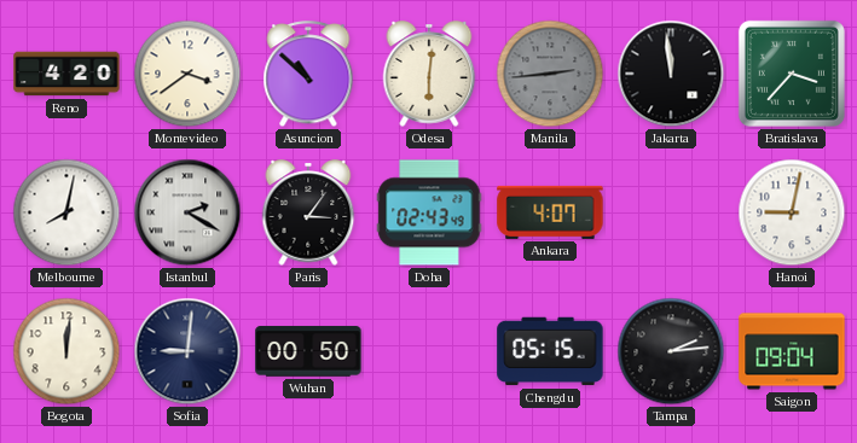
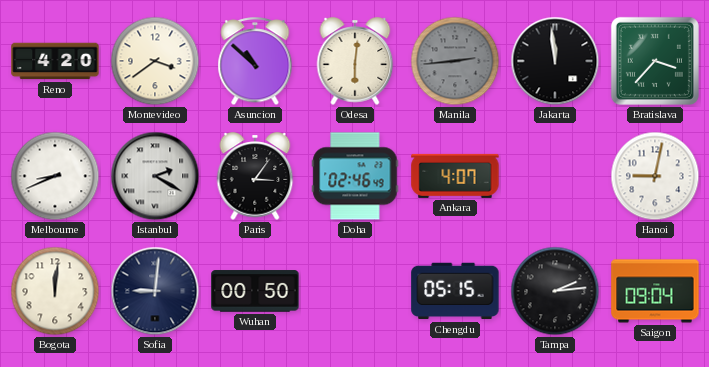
Melbourne: 8:02 -> 8:41
Doha: 02:43 -> 02:46
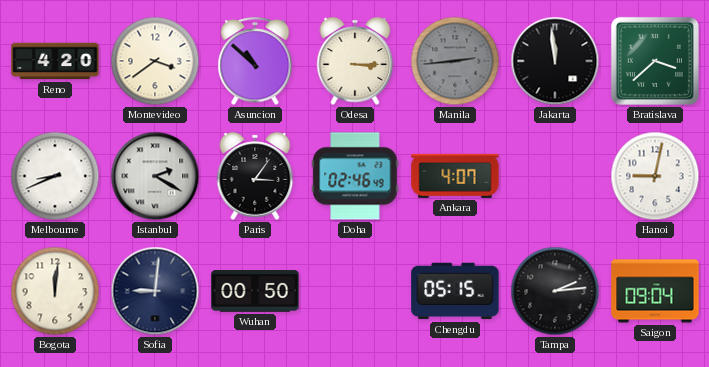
Odesa: 6:01 -> 3:15
Bratislava: 3:37 -> 3:38
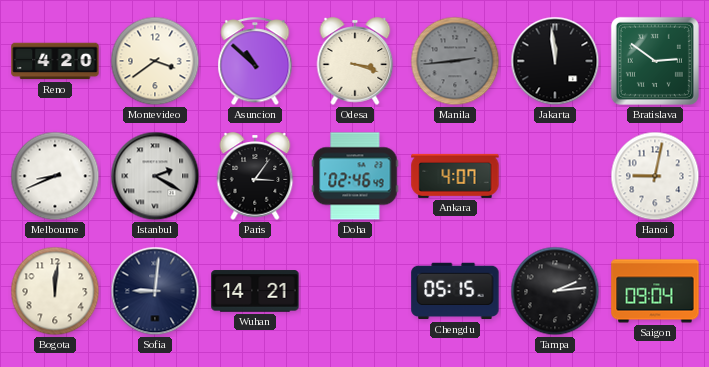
Odesa: 3:15 -> 3:18
Bratislava: 3:38 -> 2:51
Wuhan: 00:50 -> 14:21
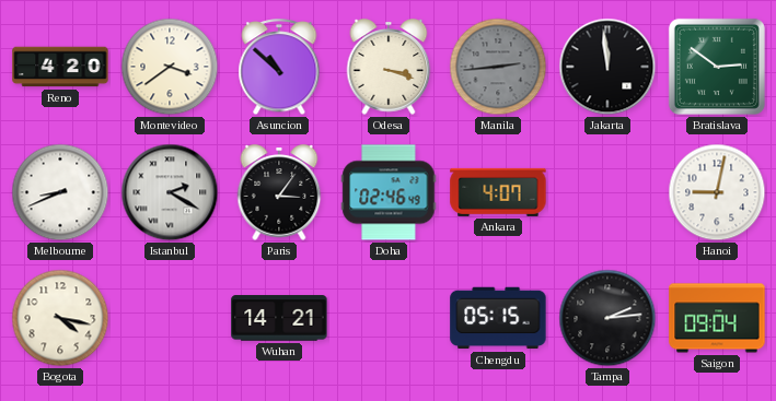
Bogota: 12:01 -> 4:17
Sofia: 9:01 -> none
